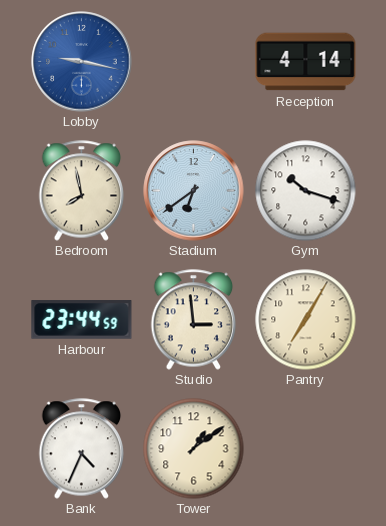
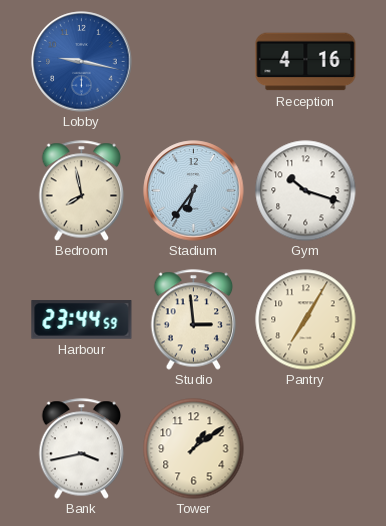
Reception: 4:14 -> 4:16
Stadium: 6:39 -> 6:36
Bank: 4:34 -> 3:43
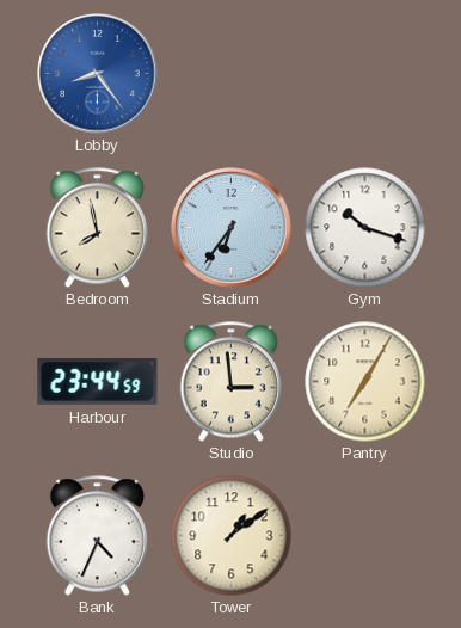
Lobby: 9:17 -> 8:24
Reception: 4:16 -> none
Bank: 3:43 -> 4:34
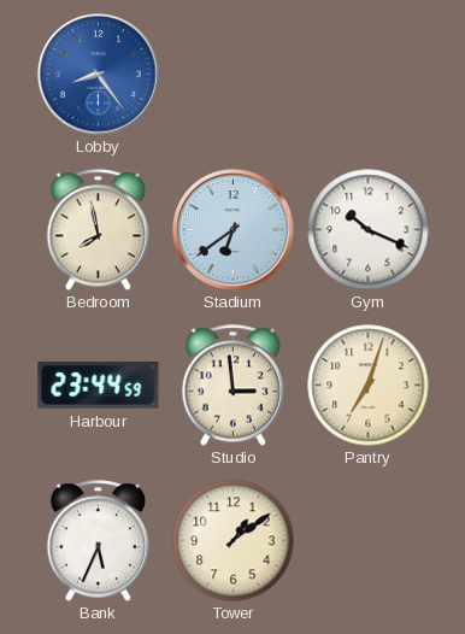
Stadium: 6:36 -> 6:39
Gym: 10:18 -> 10:19
Pantry: 7:05 -> 7:03
Bank: 4:34 -> 5:34
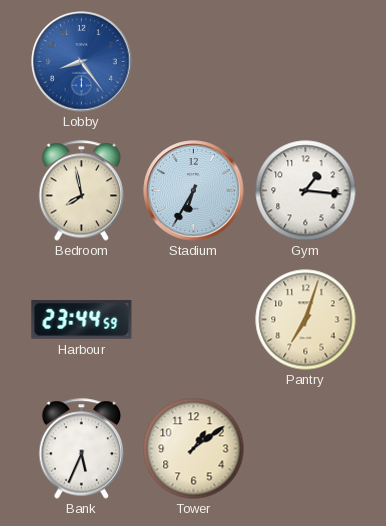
Stadium: 6:39 -> 6:35
Gym: 10:19 -> 1:16
Studio: 2:59 -> none
